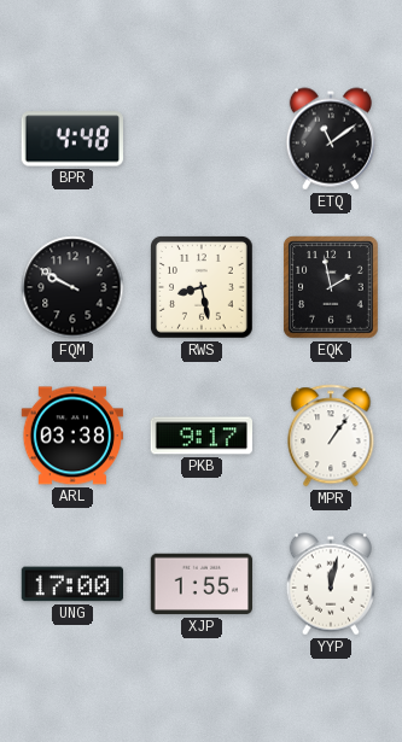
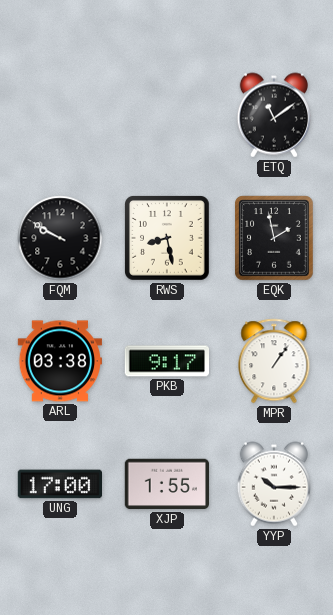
BPR: 4:48 -> none
YYP: 12:02 -> 10:15
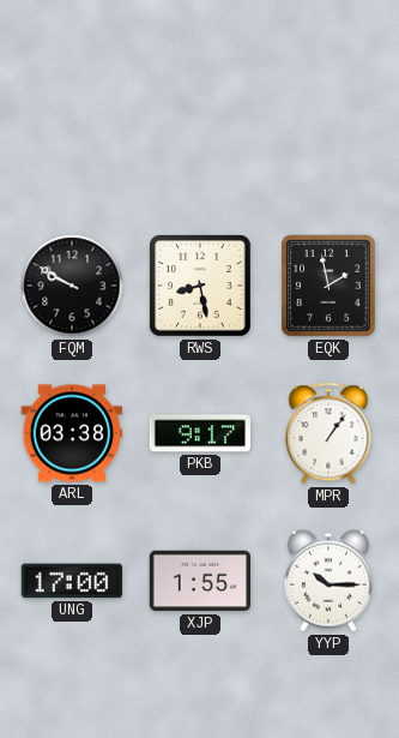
ETQ: 11:09 -> none
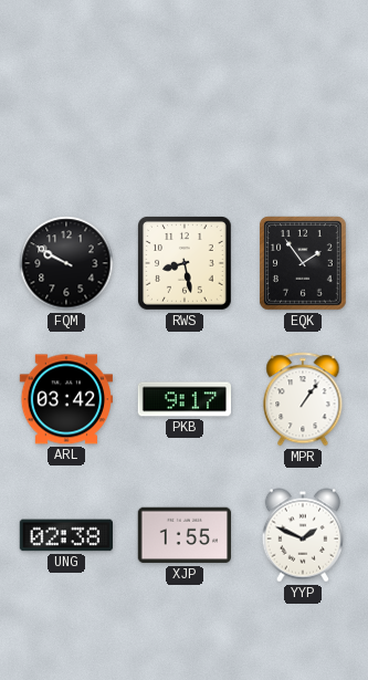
EQK: 1:58 -> 1:54
ARL: 03:38 -> 03:42
UNG: 17:00 -> 02:38
YYP: 10:15 -> 1:49
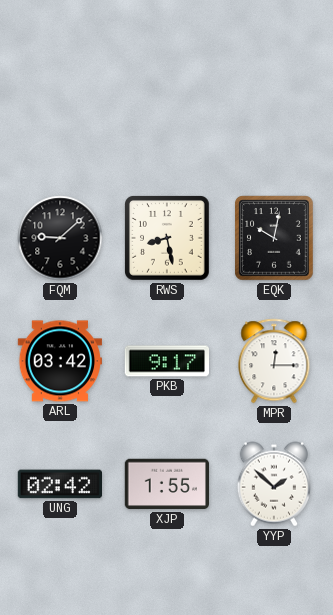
FQM: 9:50 -> 9:08
EQK: 1:54 -> 10:02
MPR: 1:06 -> 12:15
UNG: 02:38 -> 02:42
YYP: 1:49 -> 1:52
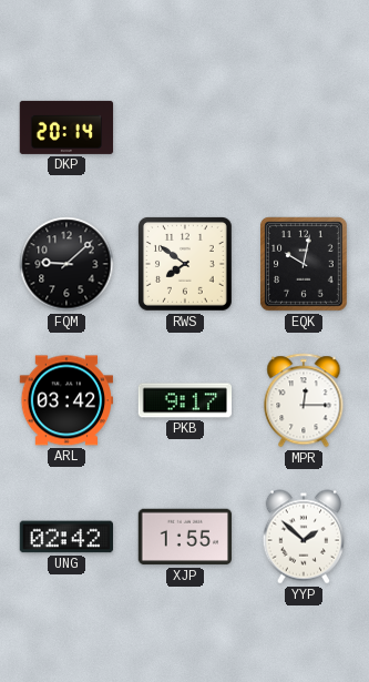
DKP: none -> 20:14
RWS: 8:28 -> 7:51
